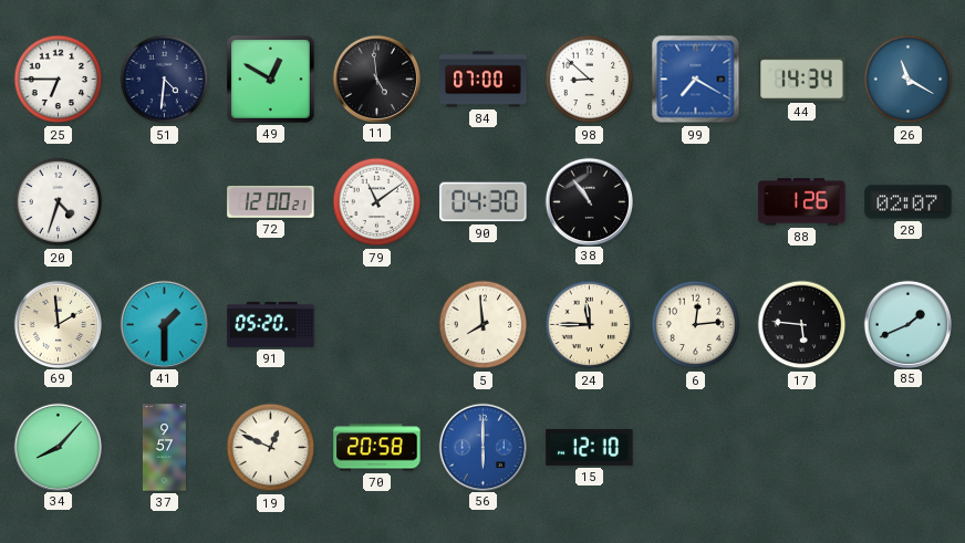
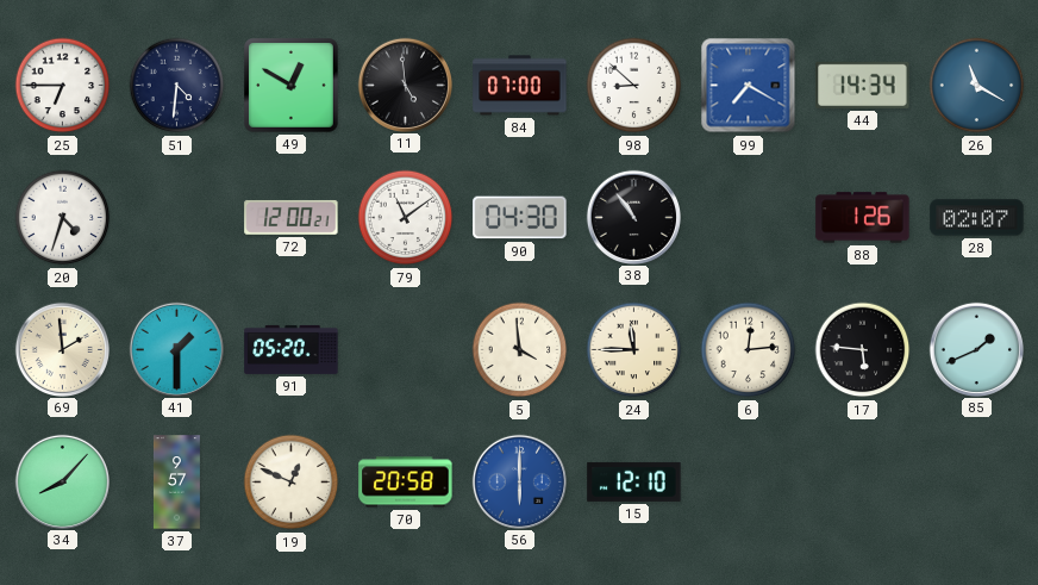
5: 7:59 -> 3:59
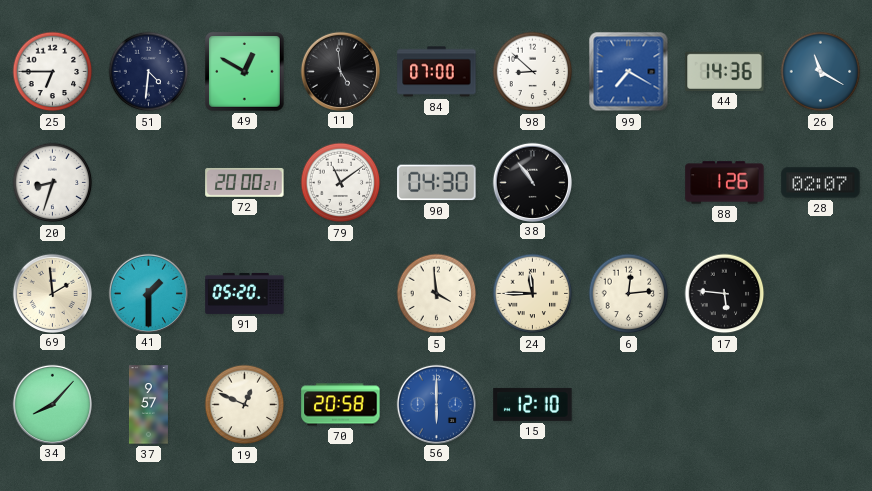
44: 14:34 -> 14:36
20: 4:33 -> 8:33
72: 12:00 -> 20:00
85: 1:41 -> none
